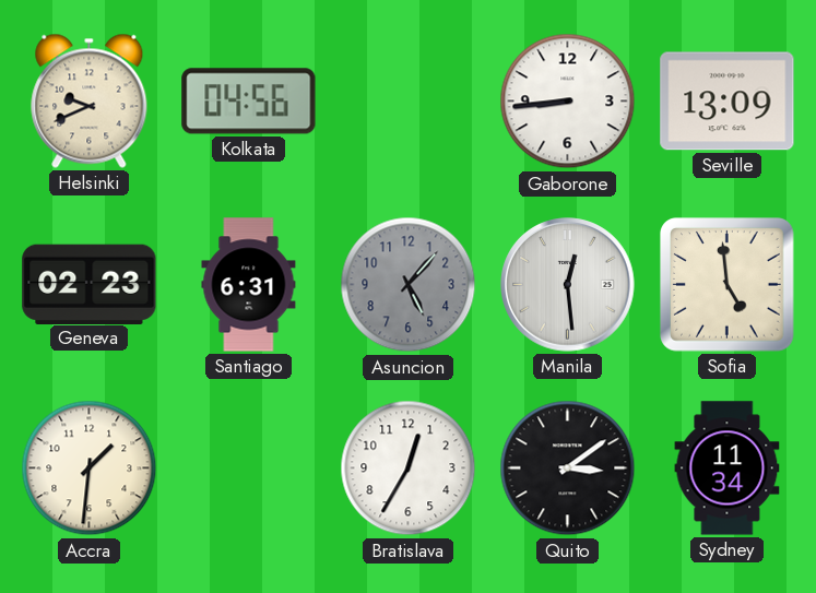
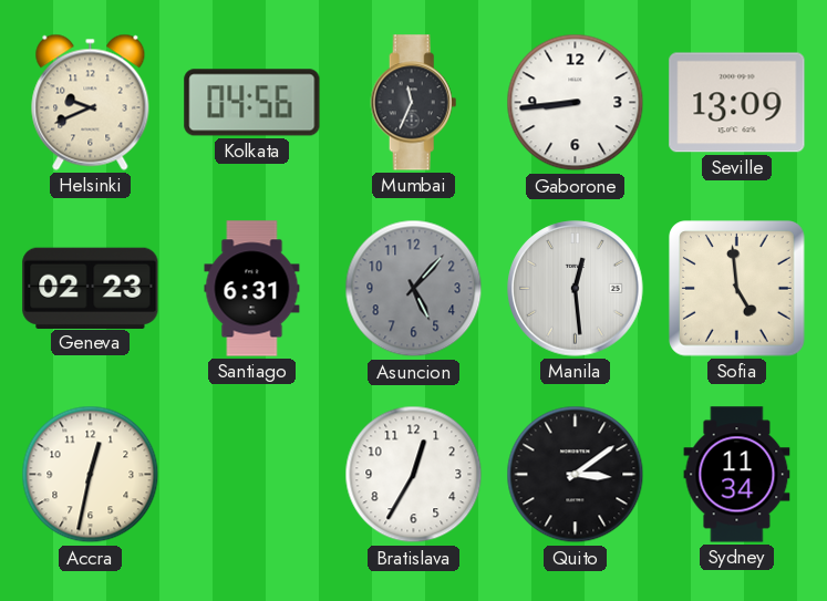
Mumbai: none -> 11:34
Accra: 1:31 -> 12:32
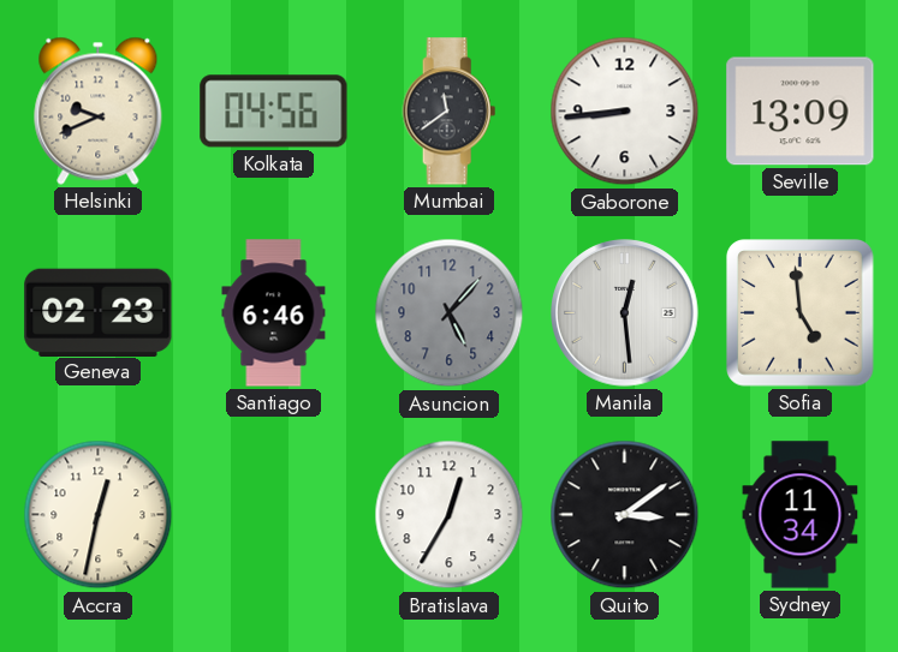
Mumbai: 11:34 -> 11:39
Santiago: 6:31 -> 6:46
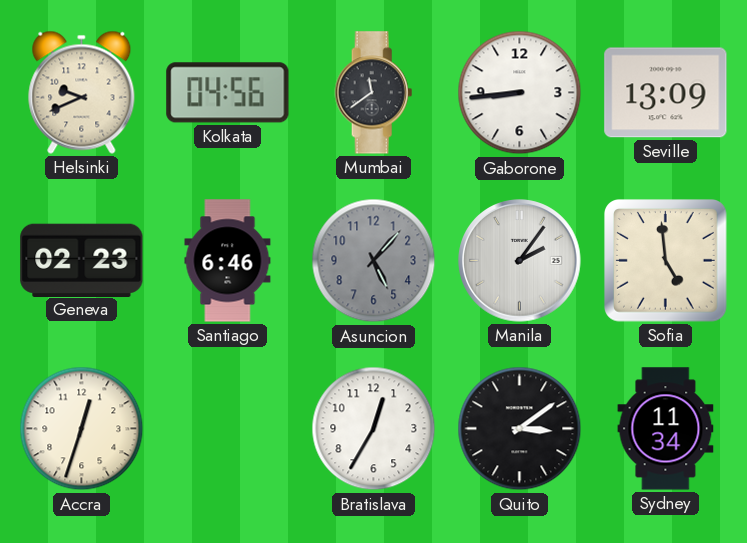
Manila: 12:29 -> 2:06
Accra: 12:32 -> 12:33
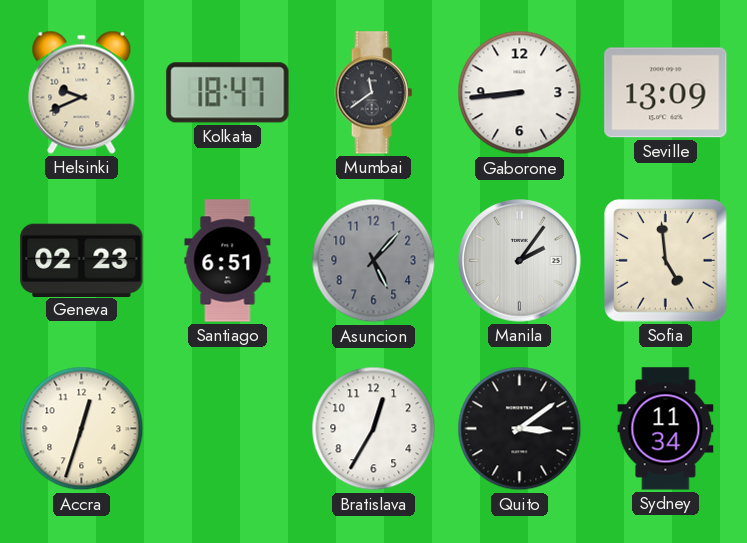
Kolkata: 04:56 -> 18:47
Santiago: 6:46 -> 6:51
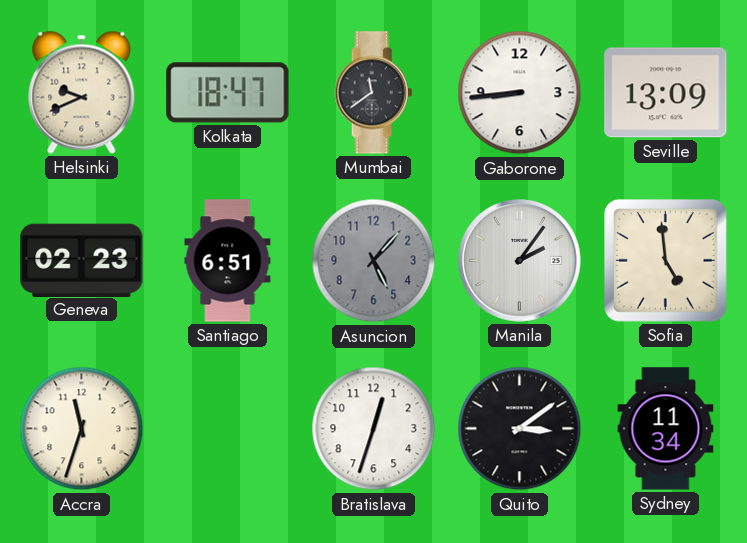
Accra: 12:33 -> 11:33
Bratislava: 12:35 -> 12:33
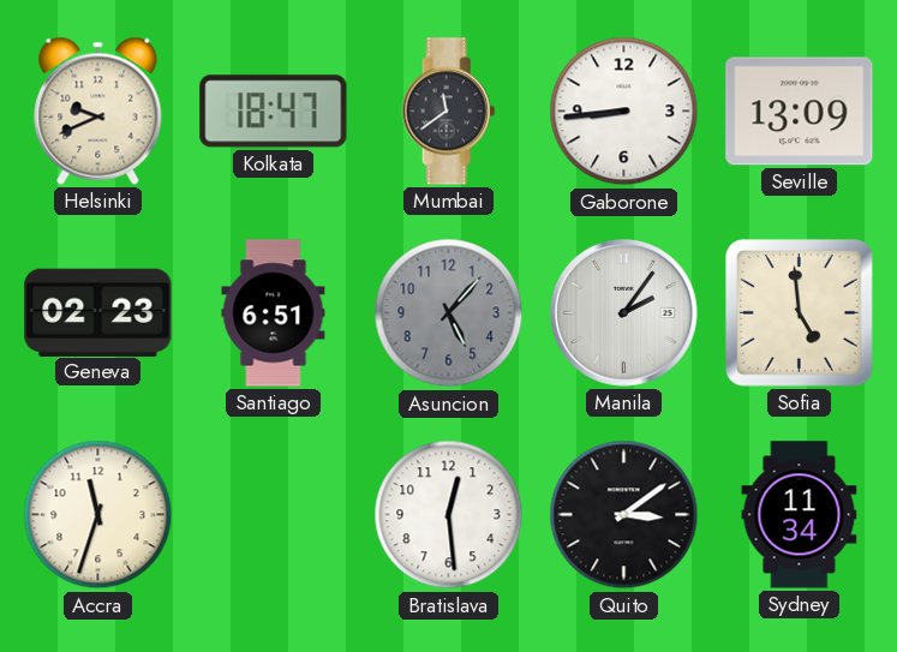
Bratislava: 12:33 -> 12:29
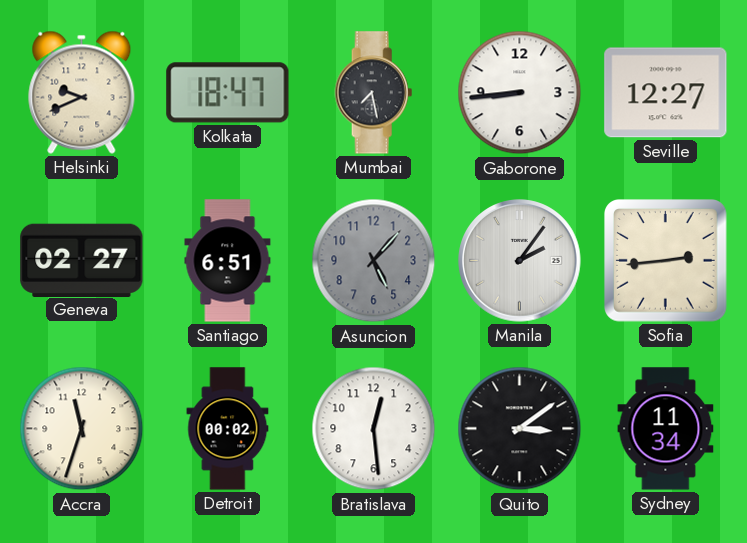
Mumbai: 11:39 -> 7:28
Seville: 13:09 -> 12:27
Geneva: 02:23 -> 02:27
Sofia: 4:59 -> 2:44
Detroit: none -> 00:02
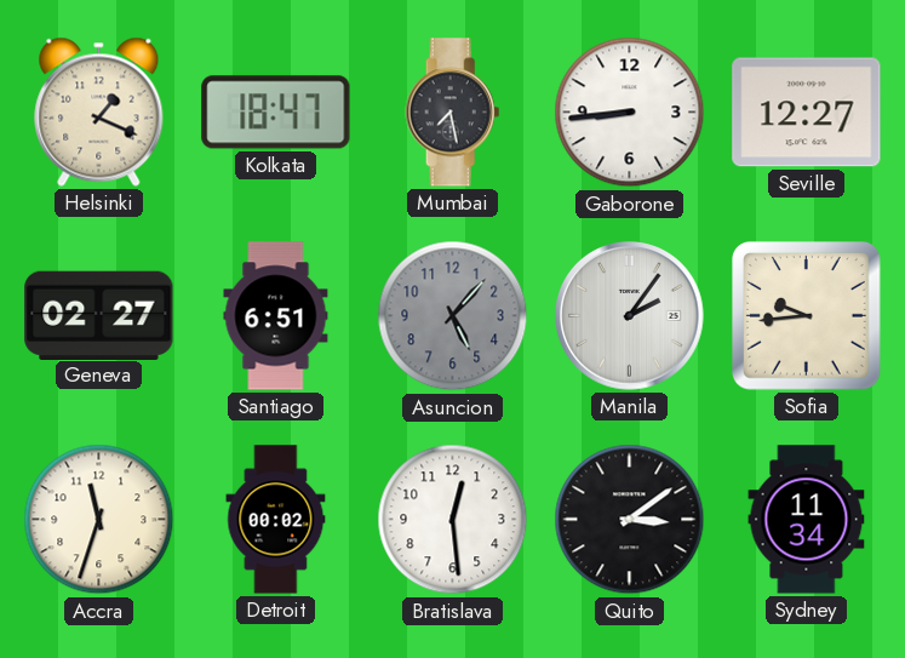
Helsinki: 9:41 -> 1:19
Sofia: 2:44 -> 9:44
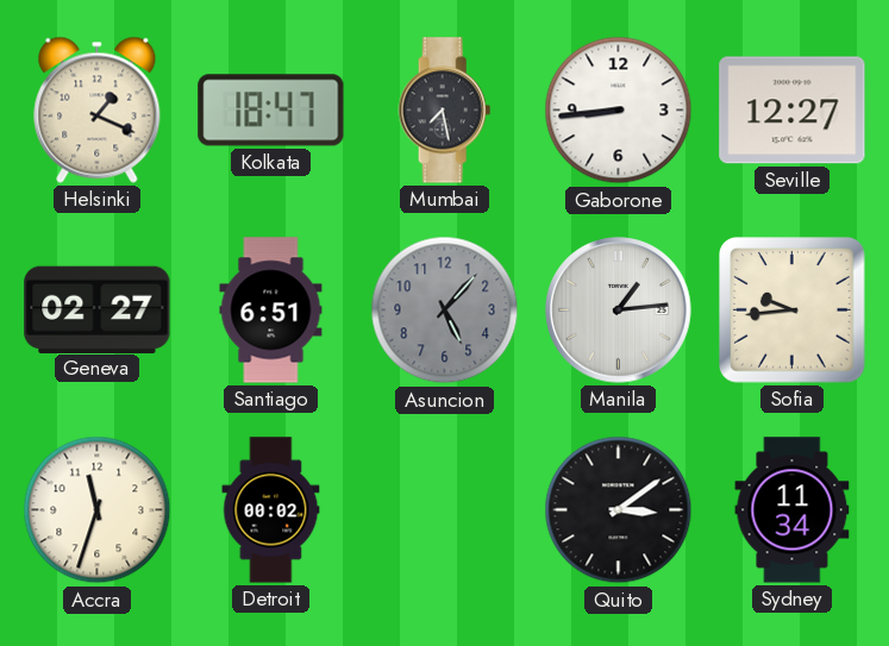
Manila: 2:06 -> 1:14
Bratislava: 12:29 -> none
